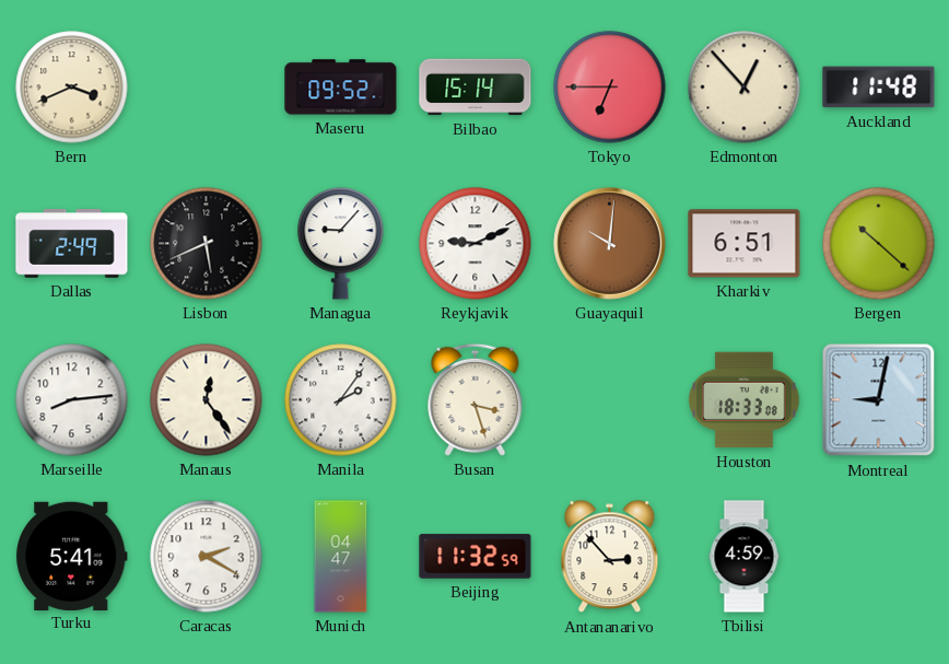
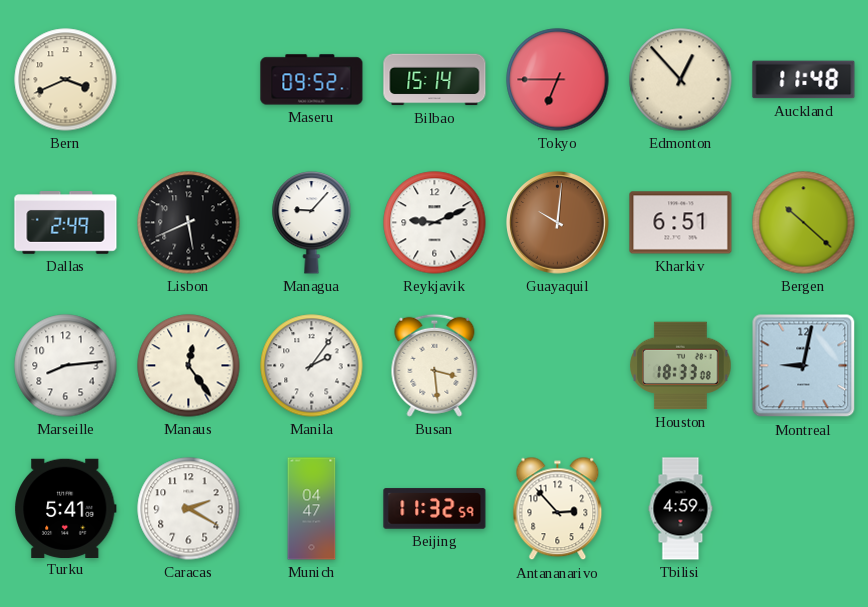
Busan: 3:27 -> 3:29
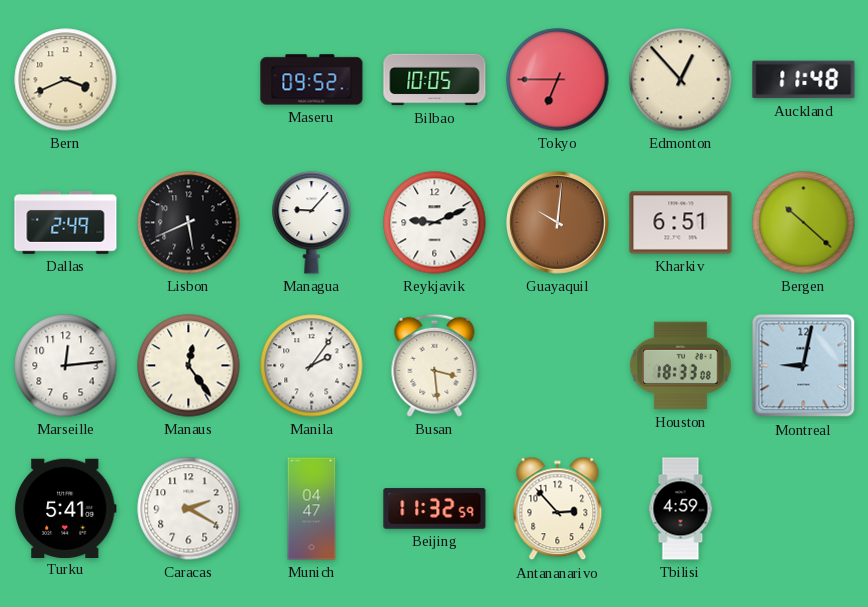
Bilbao: 15:14 -> 10:05
Marseille: 8:14 -> 12:14
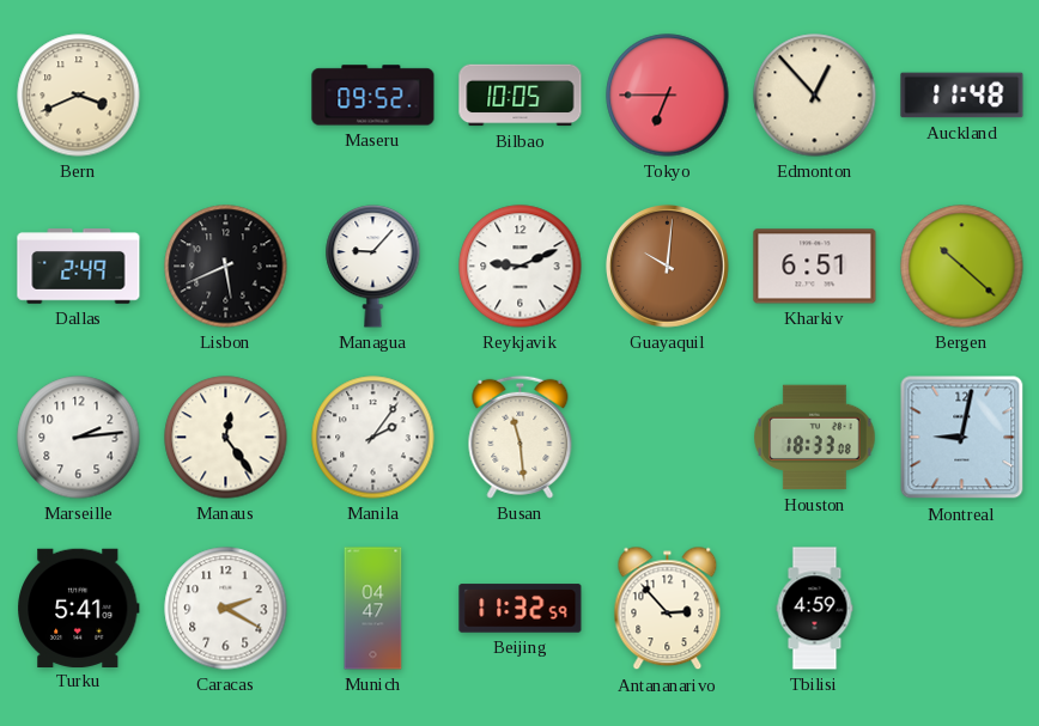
Marseille: 12:14 -> 2:14
Busan: 3:29 -> 11:29
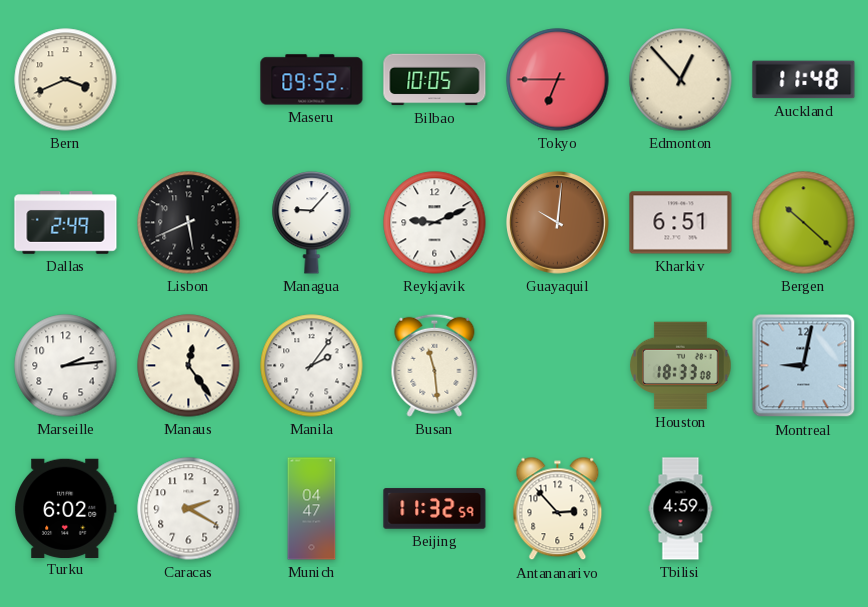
Turku: 5:41 -> 6:02
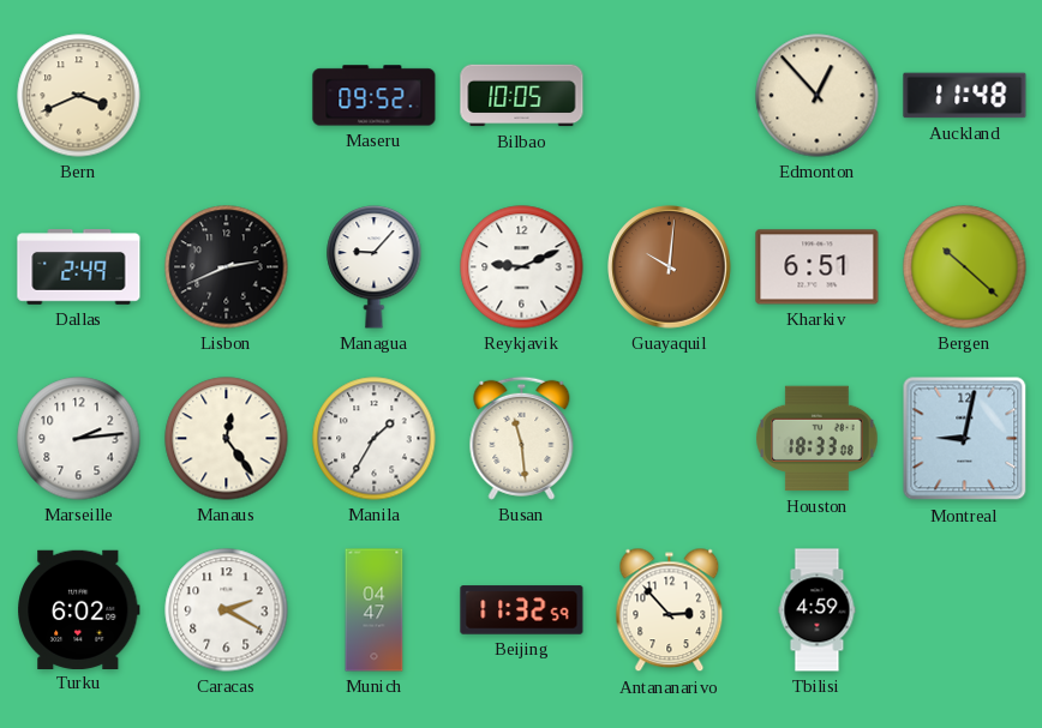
Tokyo: 6:45 -> none
Lisbon: 5:41 -> 2:41
Manila: 2:06 -> 1:35
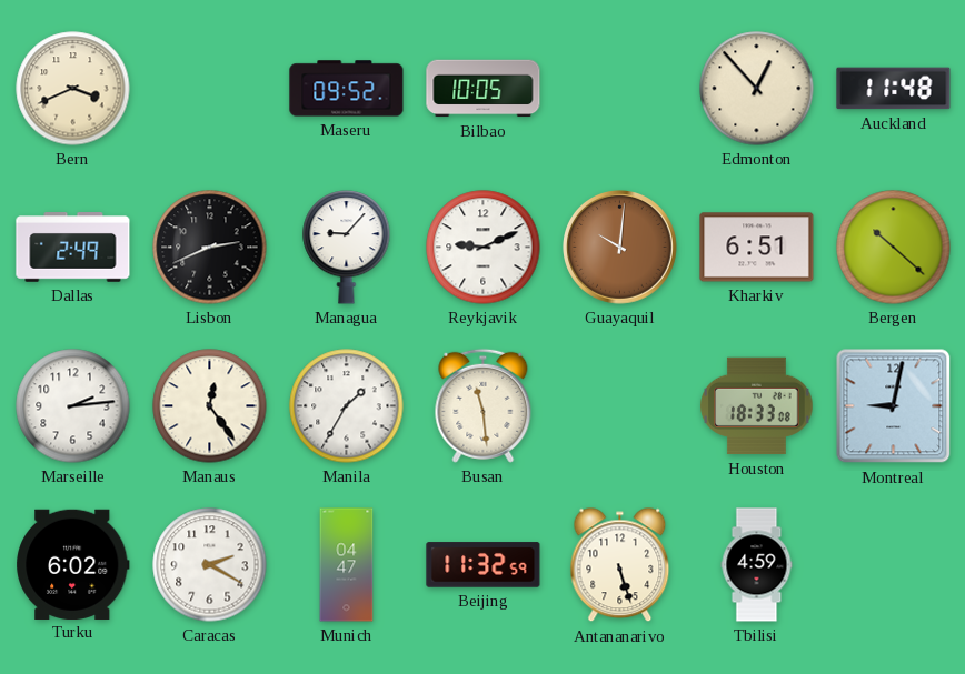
Antananarivo: 2:53 -> 5:27
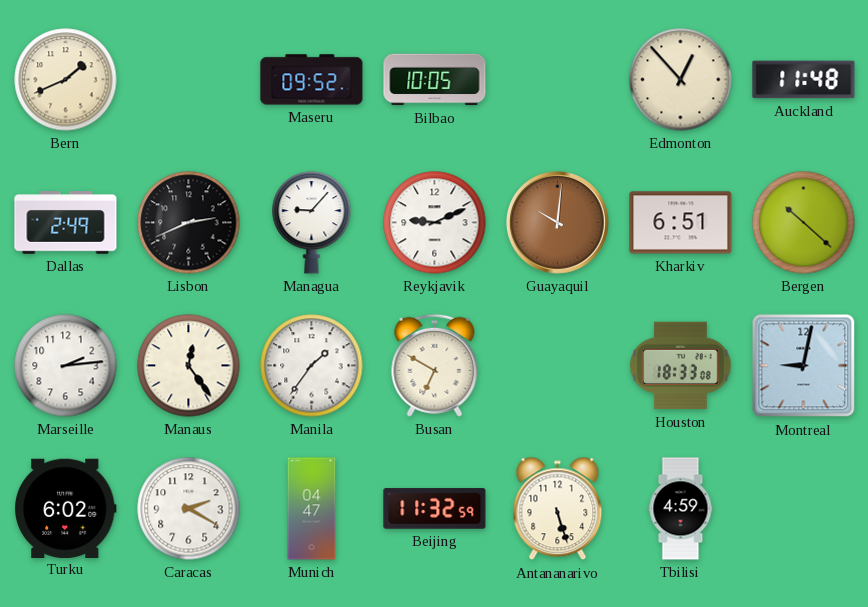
Bern: 3:41 -> 1:41
Manila: 1:35 -> 1:36
Busan: 11:29 -> 6:50
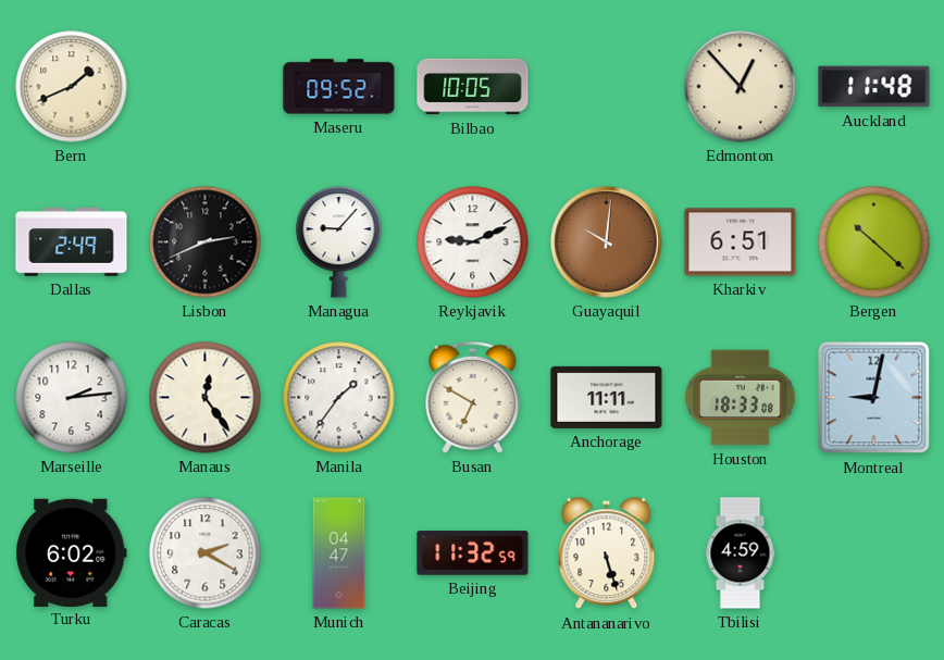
Anchorage: none -> 11:11
